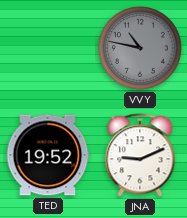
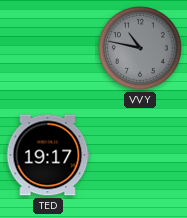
TED: 19:52 -> 19:17
JNA: 9:11 -> none
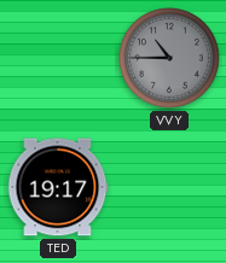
VVY: 10:47 -> 10:45
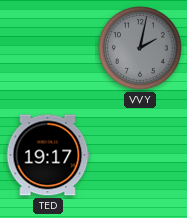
VVY: 10:45 -> 2:02
